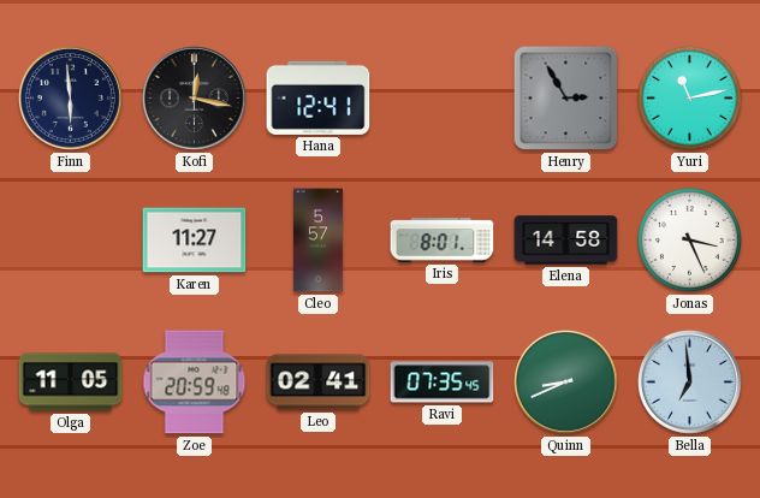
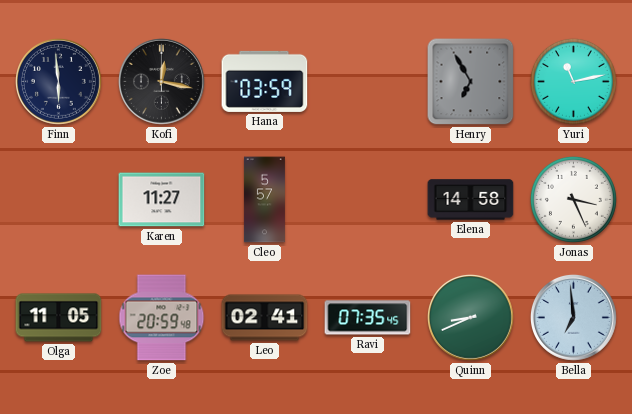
Hana: 12:41 -> 03:59
Henry: 2:55 -> 6:55
Iris: 8:01 -> none
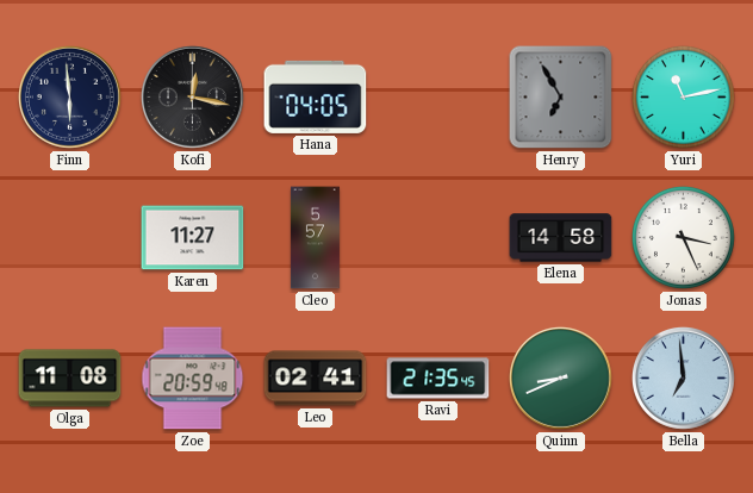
Hana: 03:59 -> 04:05
Olga: 11:05 -> 11:08
Ravi: 07:35 -> 21:35
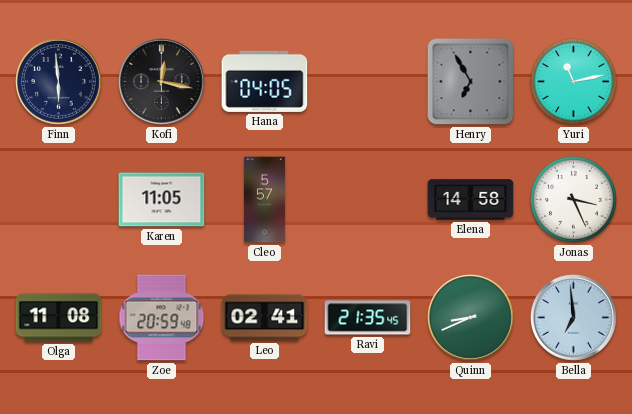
Karen: 11:27 -> 11:05
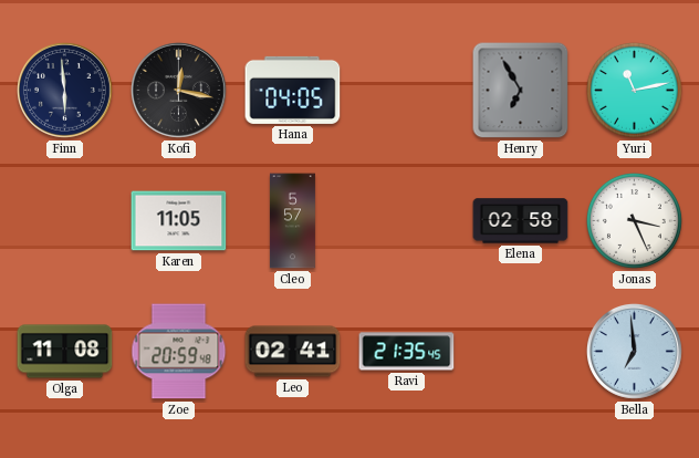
Elena: 14:58 -> 02:58
Quinn: 8:41 -> none
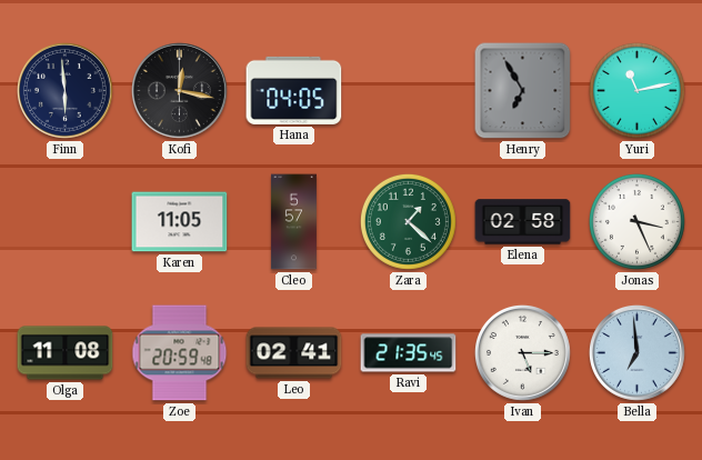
Zara: none -> 1:22
Ivan: none -> 5:15
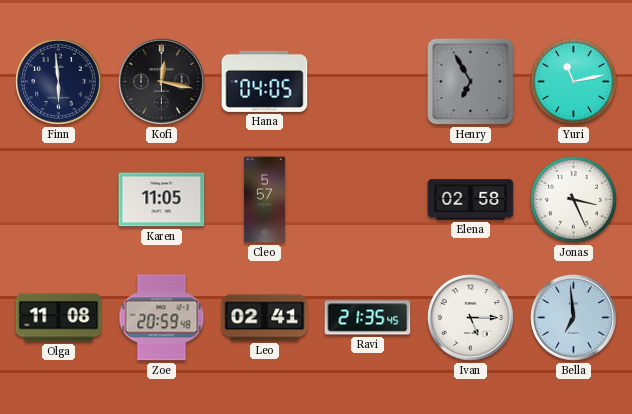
Zara: 1:22 -> none
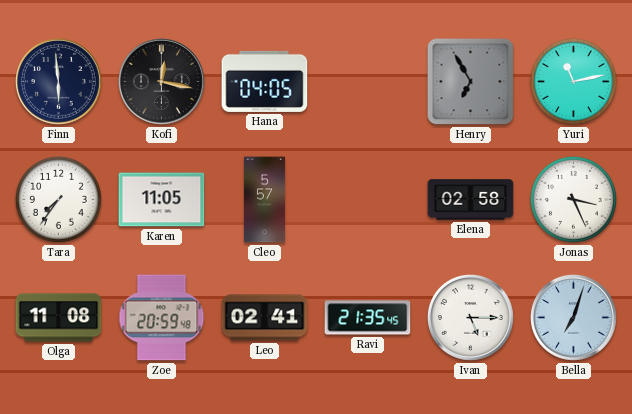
Tara: none -> 7:36
Bella: 6:59 -> 7:03
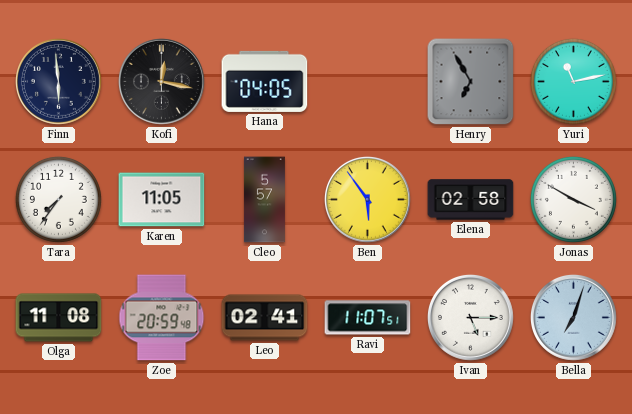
Ben: none -> 5:54
Jonas: 3:26 -> 3:50
Ravi: 21:35 -> 11:07
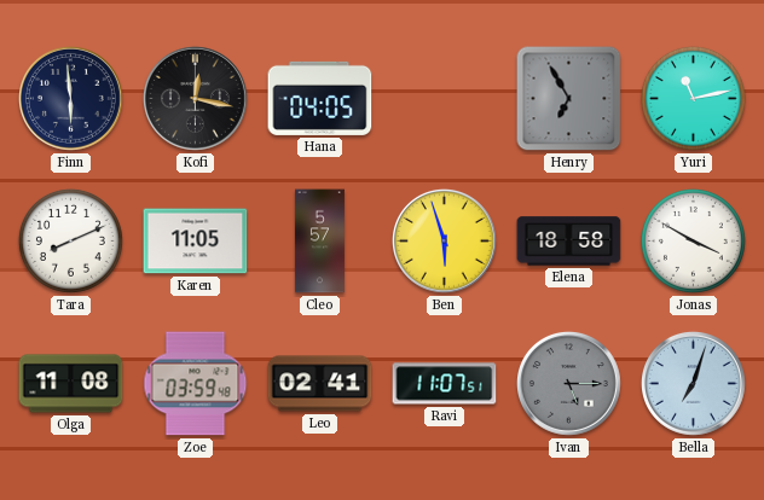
Tara: 7:36 -> 8:11
Ben: 5:54 -> 5:57
Elena: 02:58 -> 18:58
Zoe: 20:59 -> 03:59
Ivan dial: white -> grey
